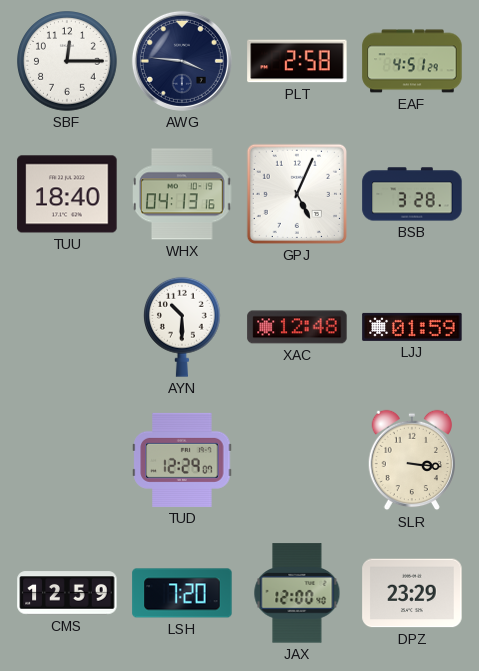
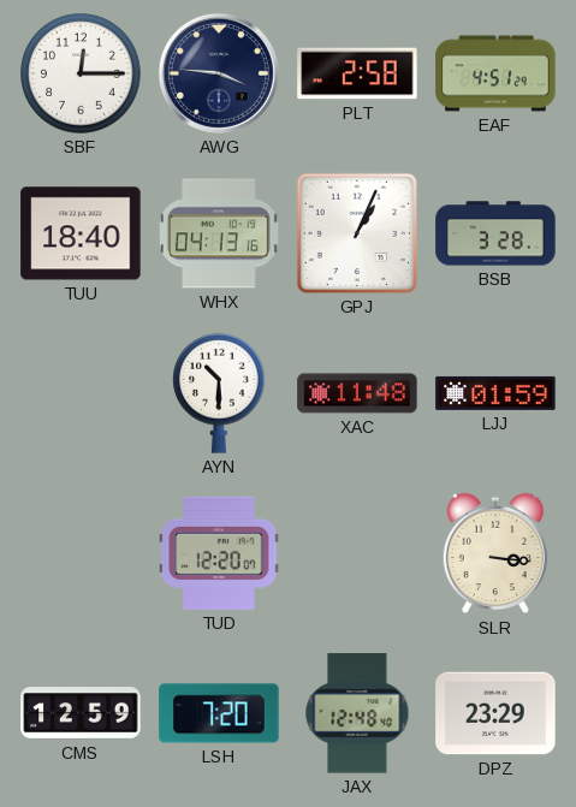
GPJ: 5:04 -> 1:04
XAC: 12:48 -> 11:48
TUD: 12:29 -> 12:20
JAX: 12:00 -> 12:48
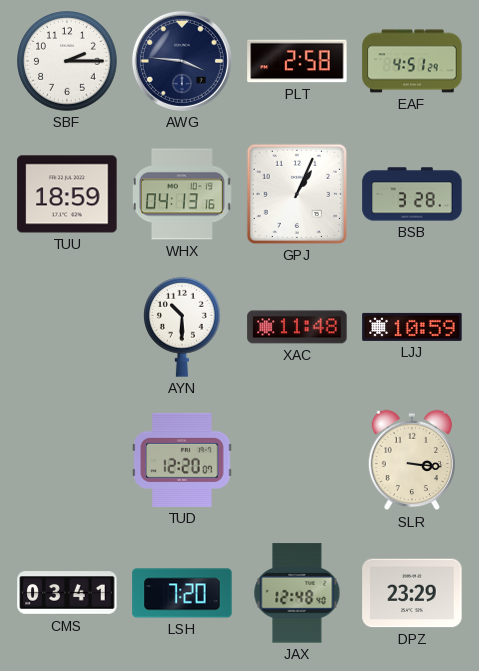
SBF: 12:15 -> 2:15
TUU: 18:40 -> 18:59
LJJ: 01:59 -> 10:59
CMS: 12:59 -> 03:41
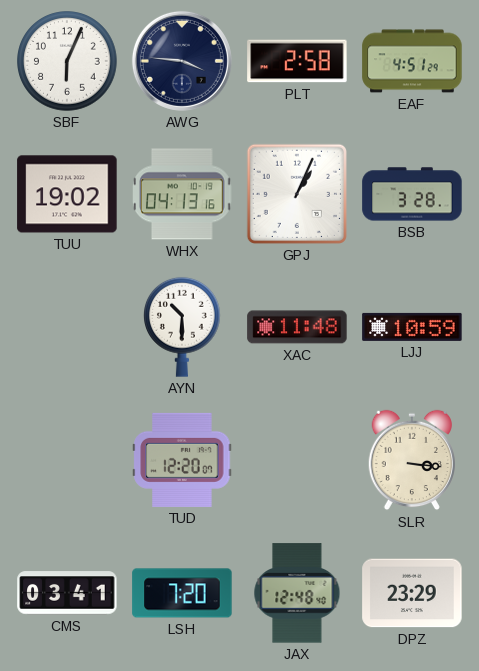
SBF: 2:15 -> 6:04
TUU: 18:59 -> 19:02
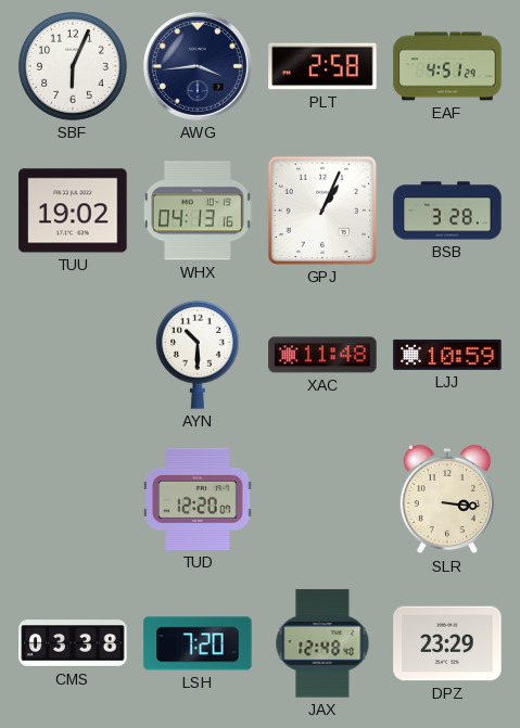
AWG: 3:46 -> 3:44
CMS: 03:41 -> 03:38
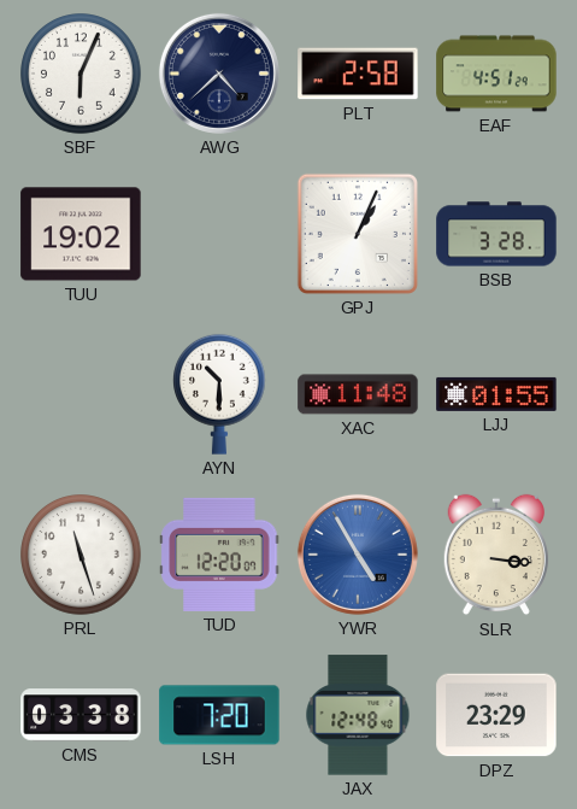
AWG: 3:44 -> 4:38
WHX: 04:13 -> none
LJJ: 10:59 -> 01:55
PRL: none -> 11:27
YWR: none -> 4:55
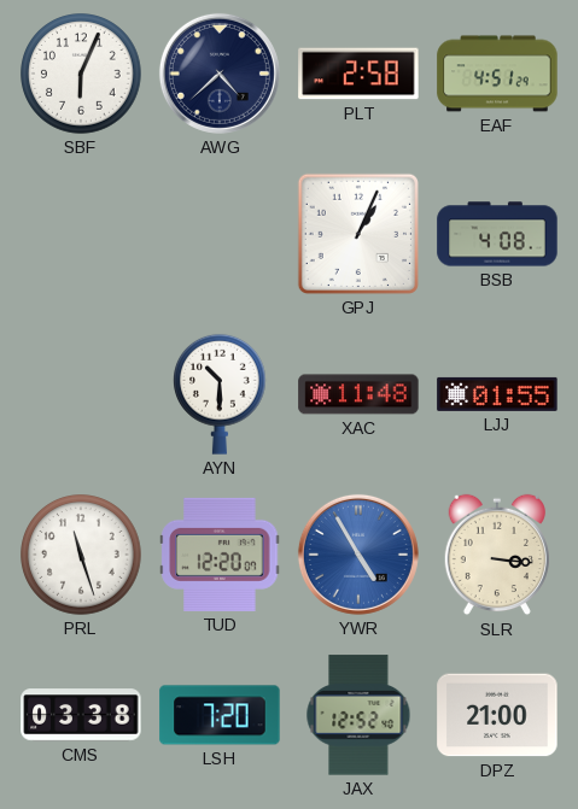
TUU: 19:02 -> none
BSB: 3:28 -> 4:08
JAX: 12:48 -> 12:52
DPZ: 23:29 -> 21:00
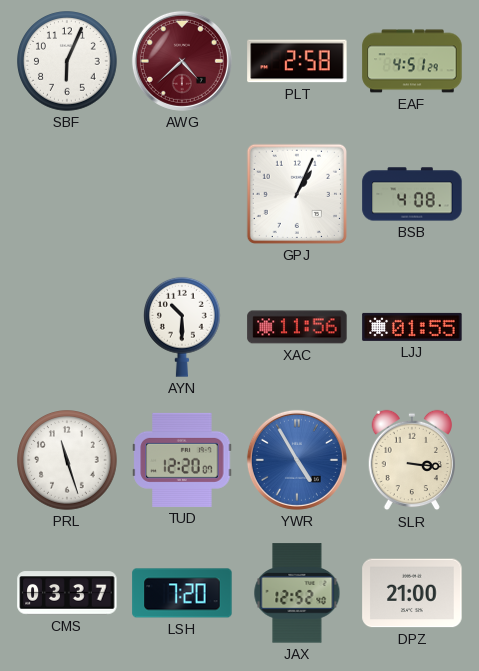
AWG dial: navy -> burgundy
XAC: 11:48 -> 11:56
CMS: 03:38 -> 03:37
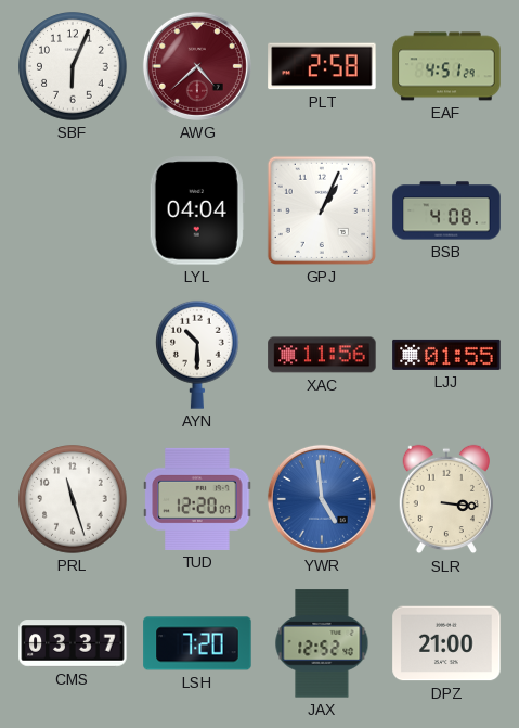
LYL: none -> 04:04
YWR: 4:55 -> 4:59
